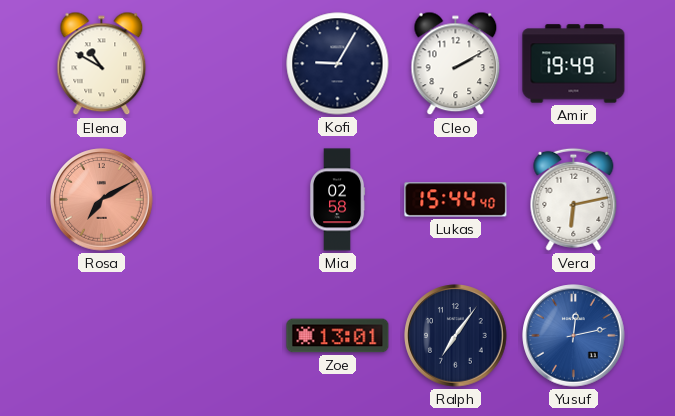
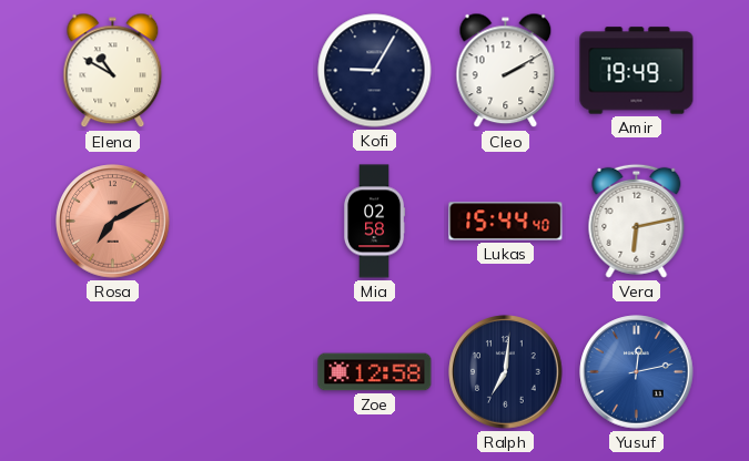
Zoe: 13:01 -> 12:58
Ralph: 7:06 -> 7:01
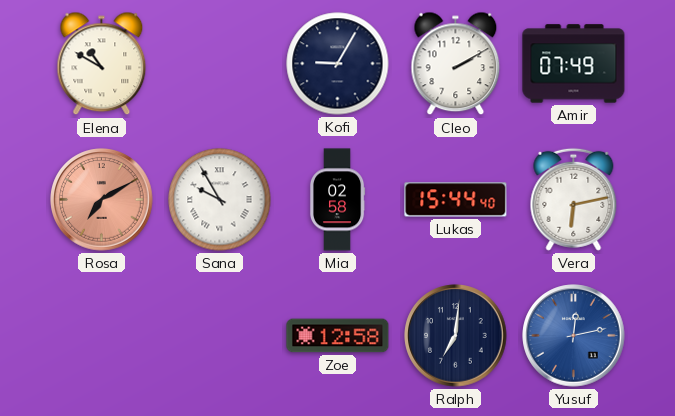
Amir: 19:49 -> 07:49
Sana: none -> 9:55
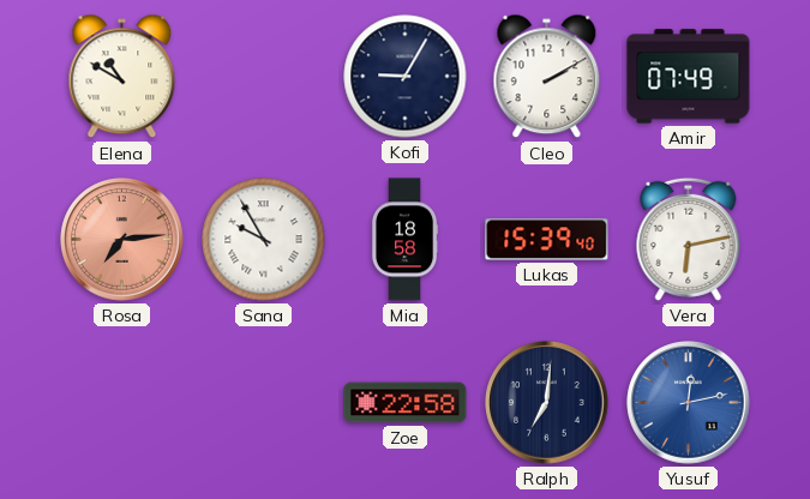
Rosa: 7:10 -> 7:14
Mia: 02:58 -> 18:58
Lukas: 15:44 -> 15:39
Zoe: 12:58 -> 22:58
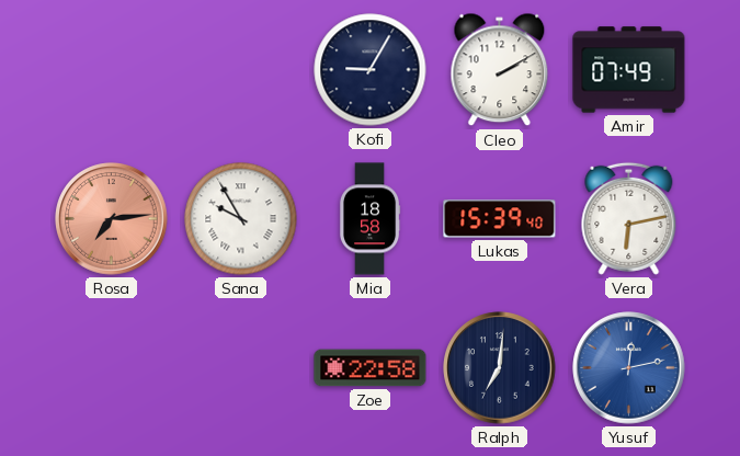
Elena: 10:50 -> none
